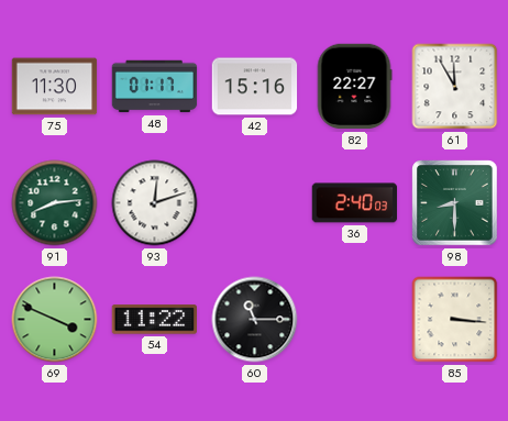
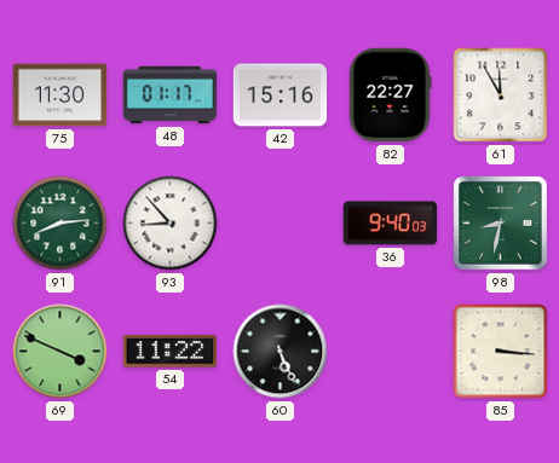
93: 12:12 -> 8:53
36: 2:40 -> 9:40
98: 8:30 -> 8:32
60: 11:15 -> 5:26
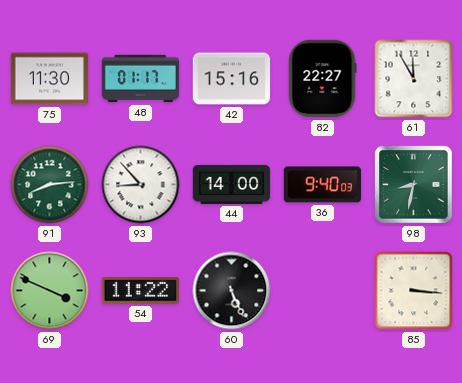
44: none -> 14:00
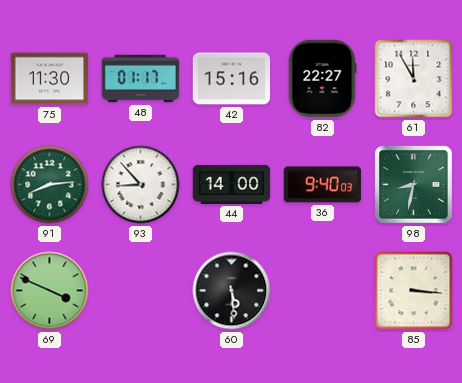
54: 11:22 -> none
60: 5:26 -> 5:29
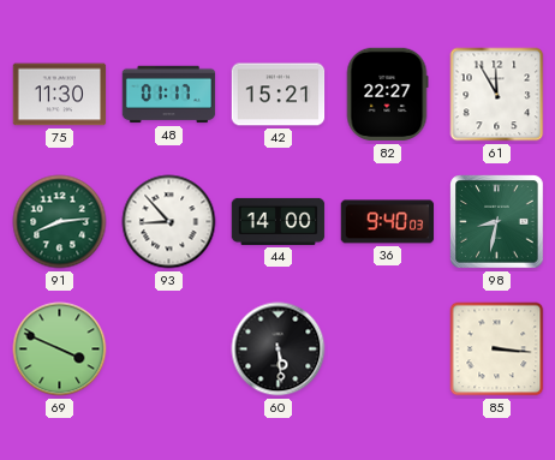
42: 15:16 -> 15:21
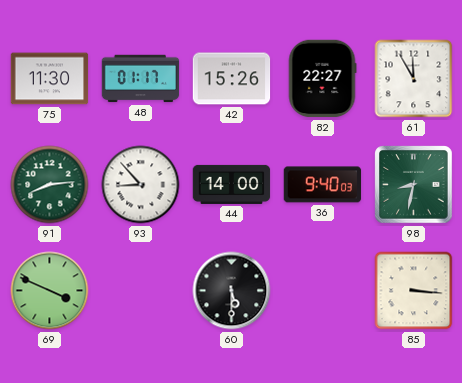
42: 15:21 -> 15:26
60: 5:29 -> 5:30
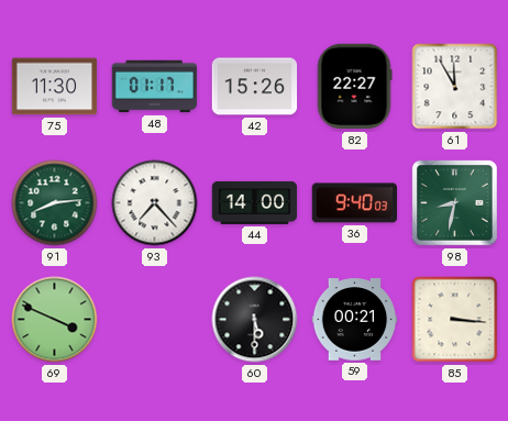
93: 8:53 -> 7:23
59: none -> 00:21
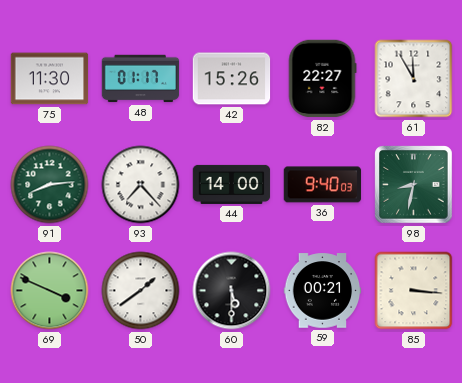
50: none -> 1:39
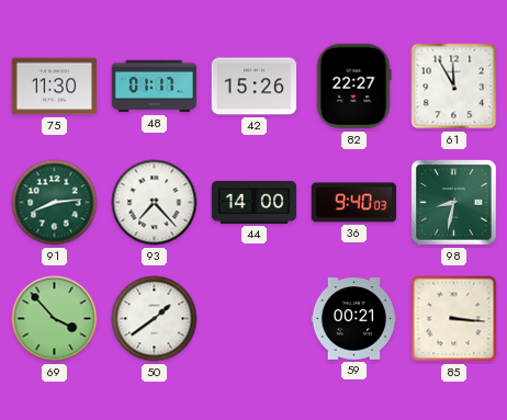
69: 3:49 -> 3:53
60: 5:30 -> none
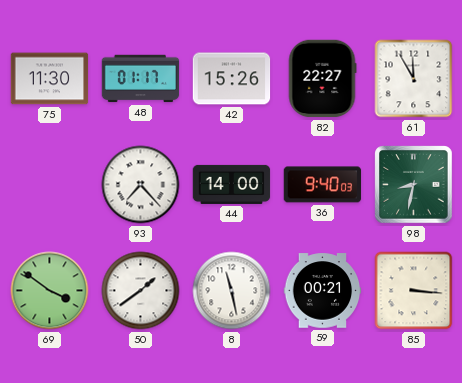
91: 8:14 -> none
69: 3:53 -> 3:51
8: none -> 11:28
